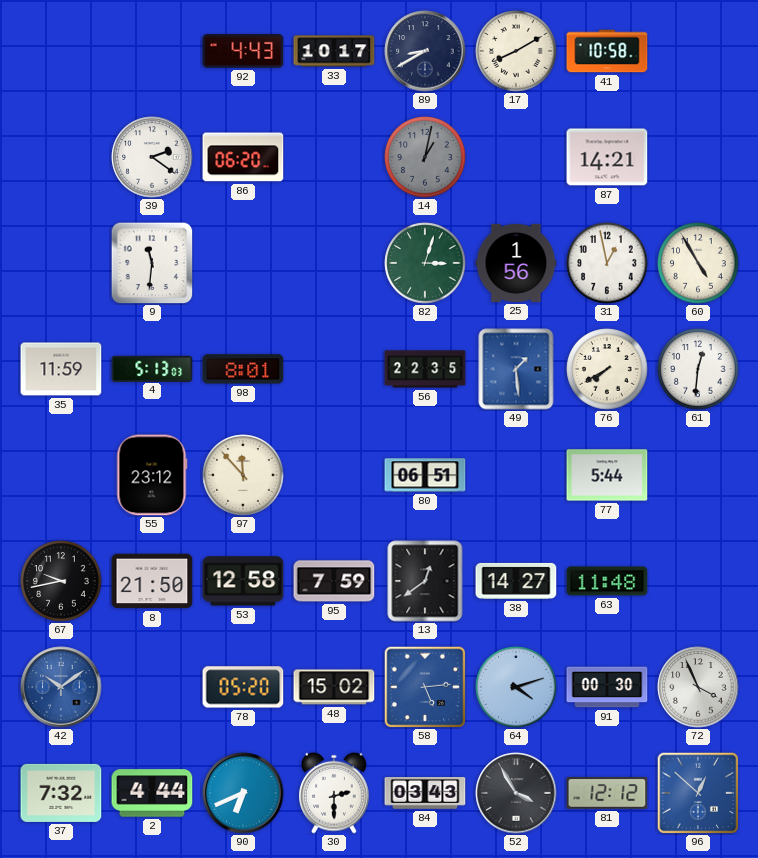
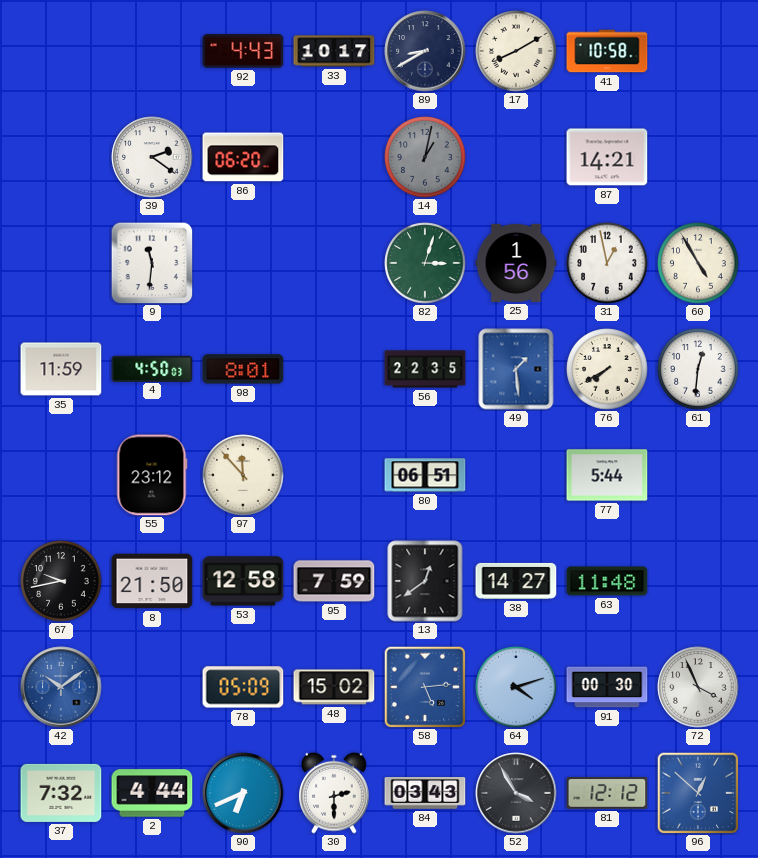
4: 5:13 -> 4:50
78: 05:20 -> 05:09
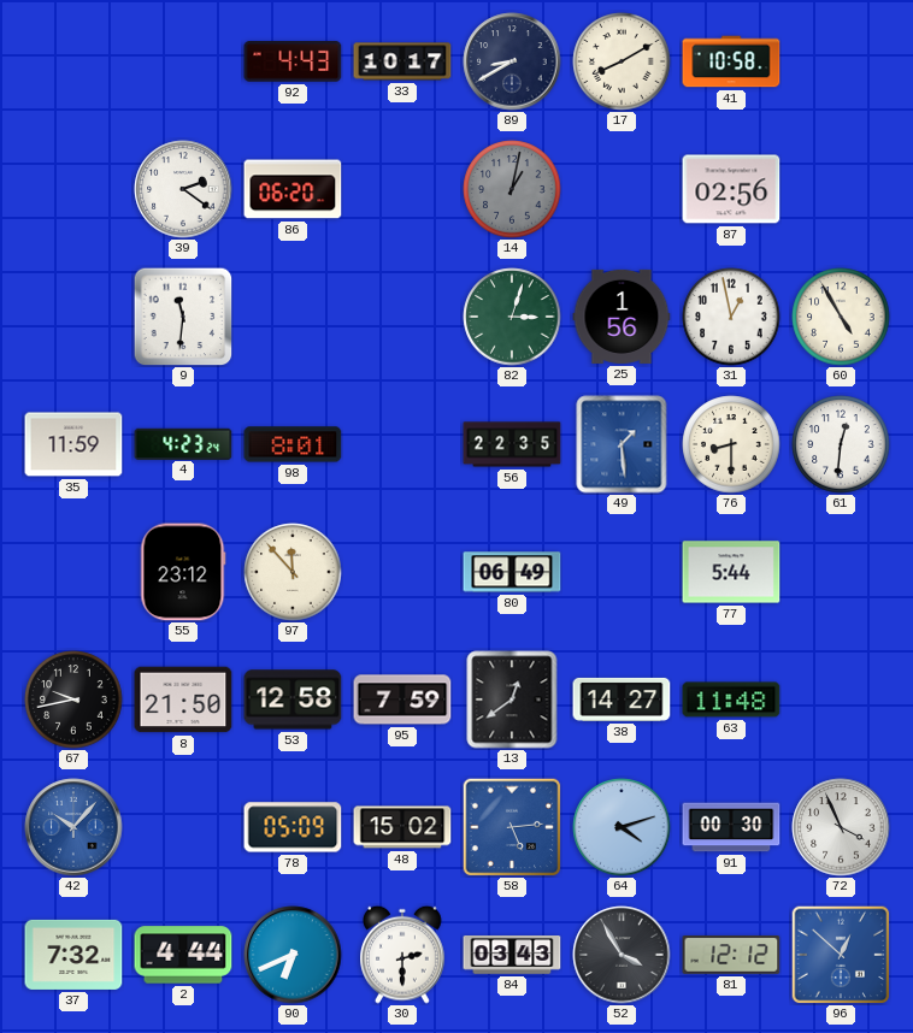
87: 14:21 -> 02:56
4: 4:50 -> 4:23
76: 7:40 -> 8:30
80: 06:51 -> 06:49
42: 10:09 -> 10:07
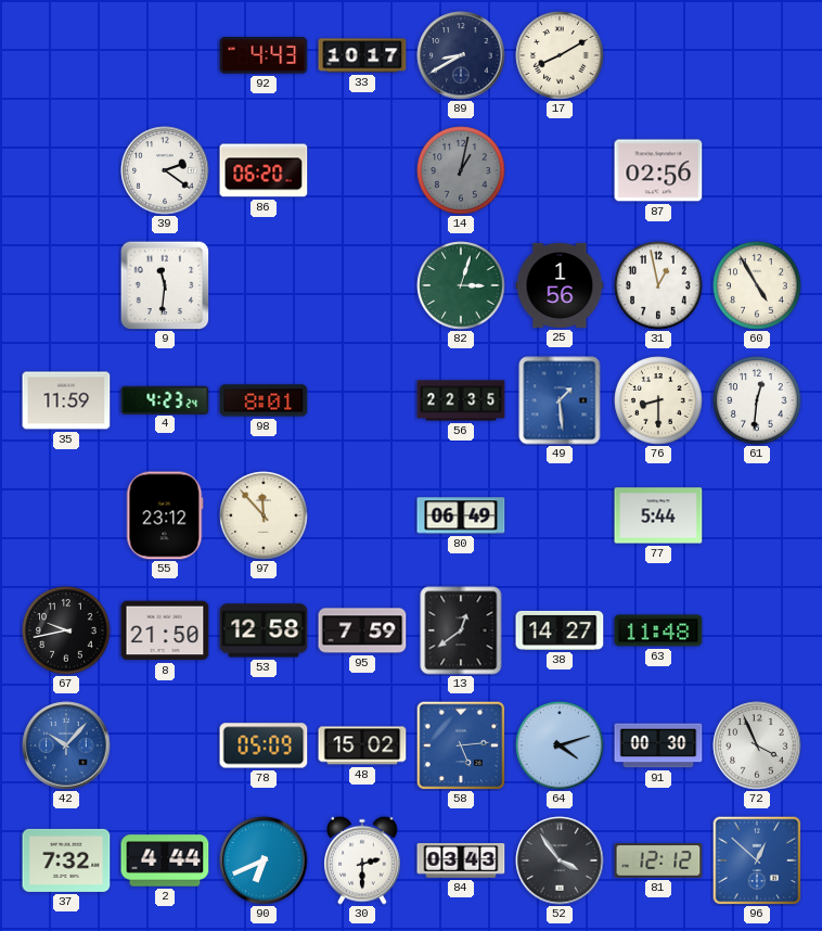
41: 10:58 -> none
52: 3:55 -> 3:54
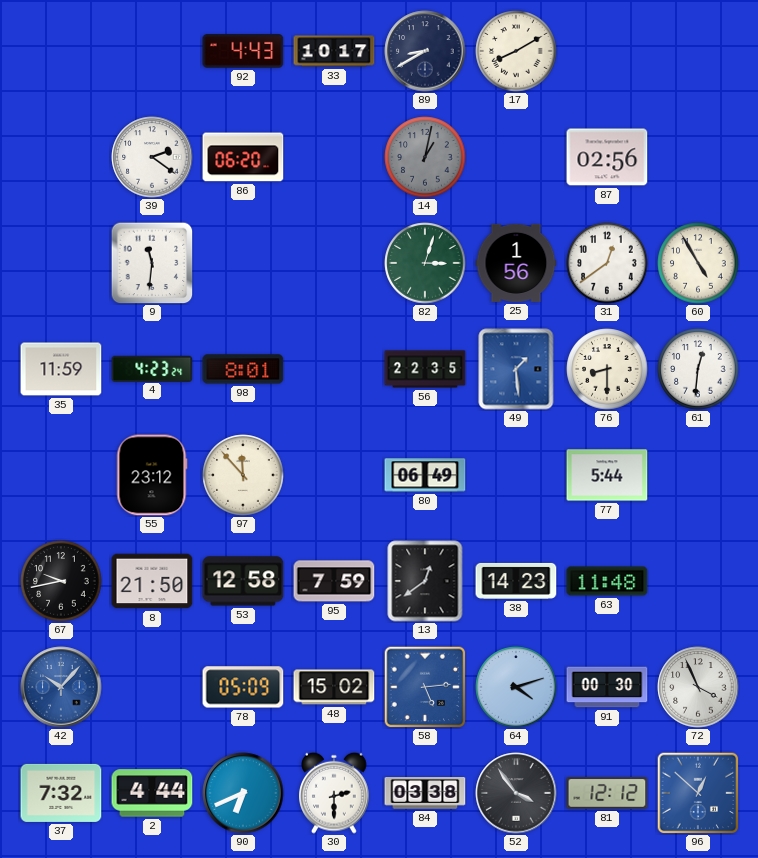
31: 12:58 -> 12:39
38: 14:27 -> 14:23
84: 03:43 -> 03:38
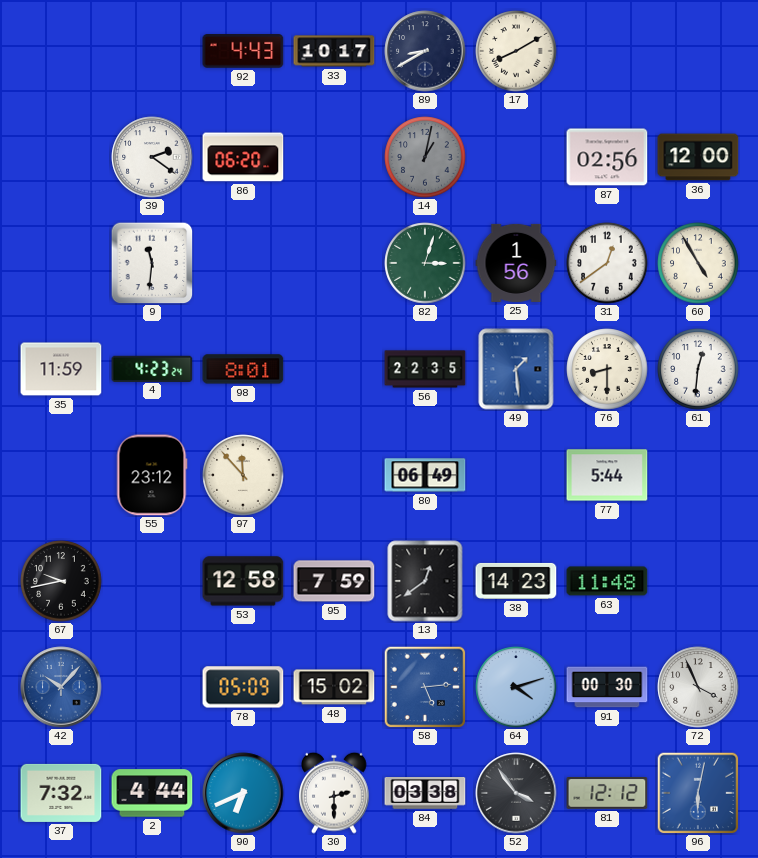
36: none -> 12:00
8: 21:50 -> none
96: 12:52 -> 6:02
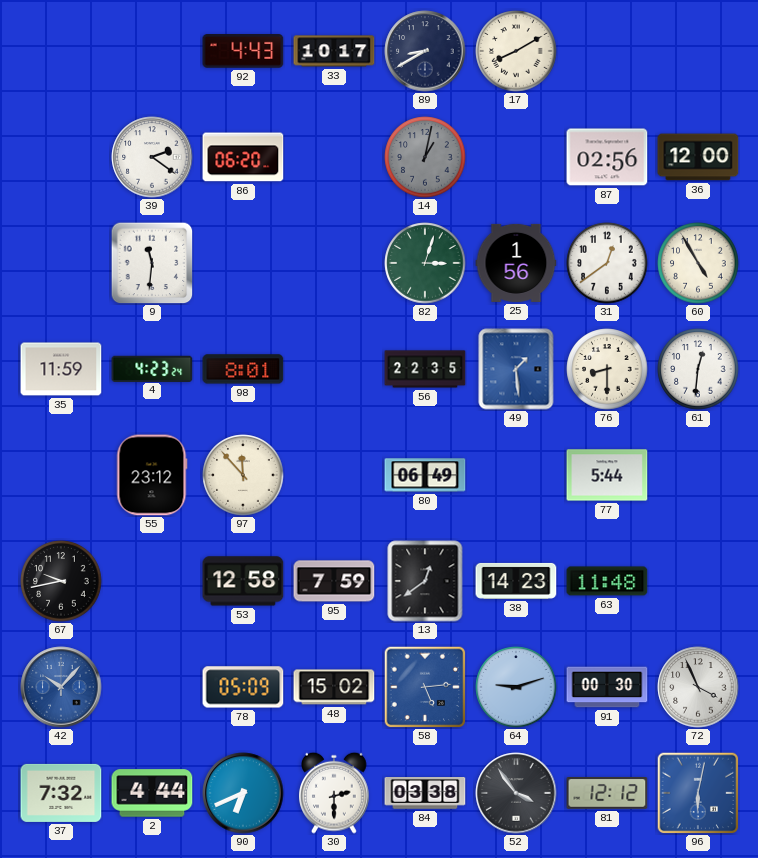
64: 4:12 -> 9:12
